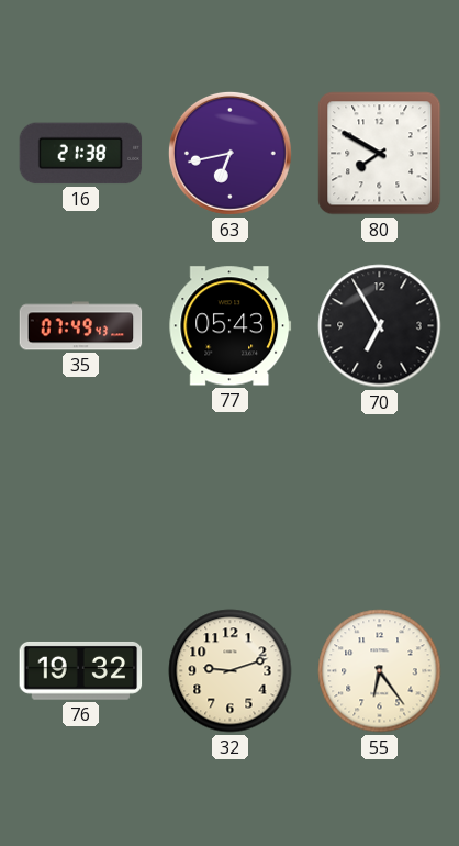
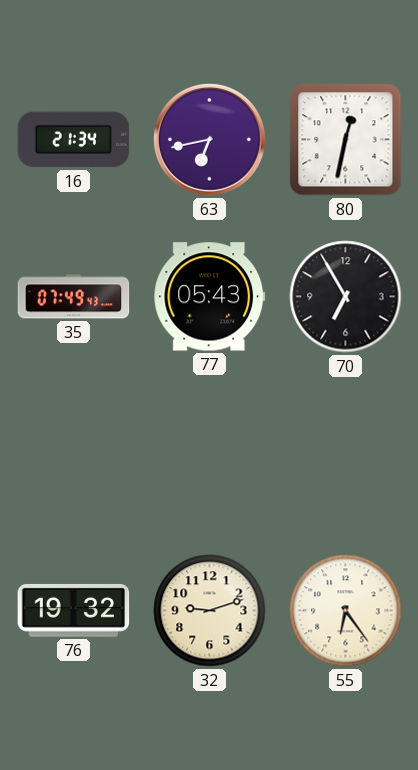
16: 21:38 -> 21:34
80: 7:50 -> 12:32
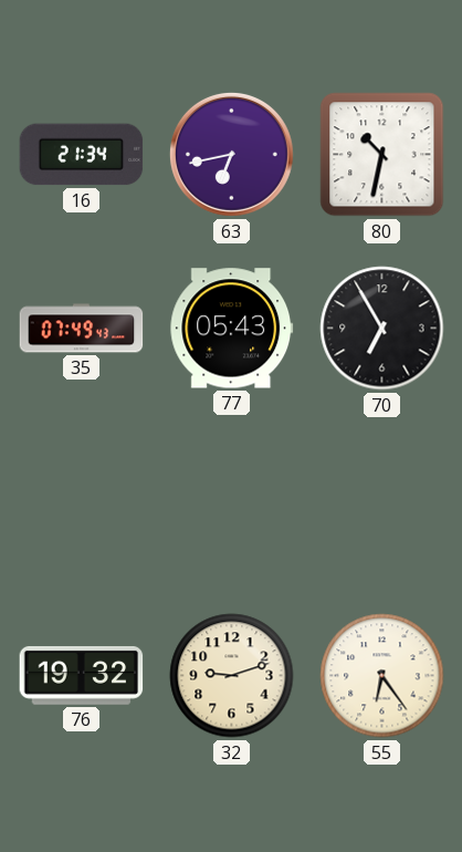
80: 12:32 -> 10:32
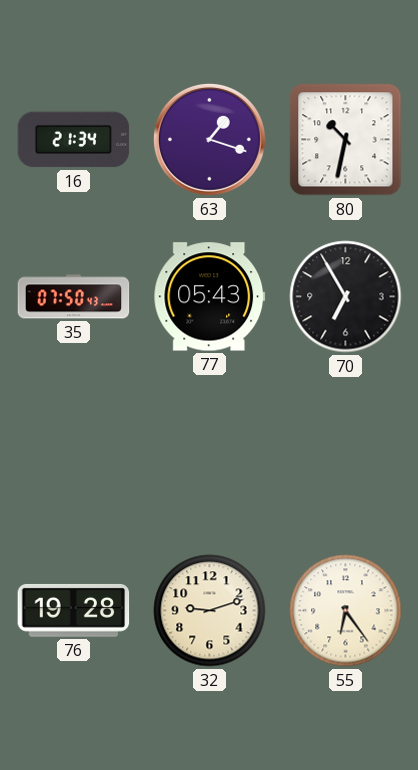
63: 6:43 -> 1:18
35: 07:49 -> 07:50
76: 19:32 -> 19:28
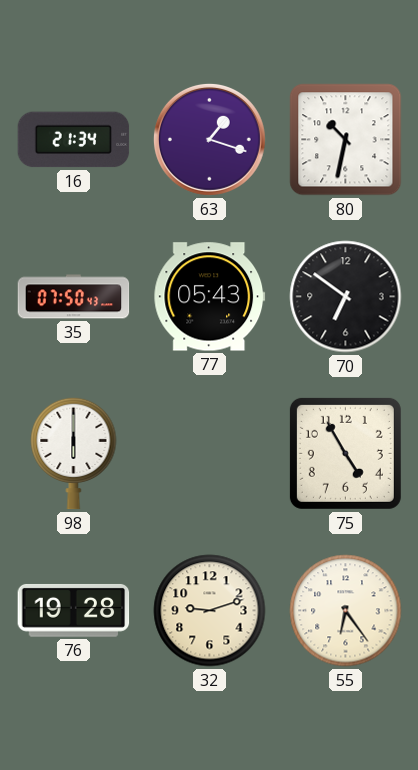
70: 6:55 -> 6:51
98: none -> 6:00
75: none -> 4:55
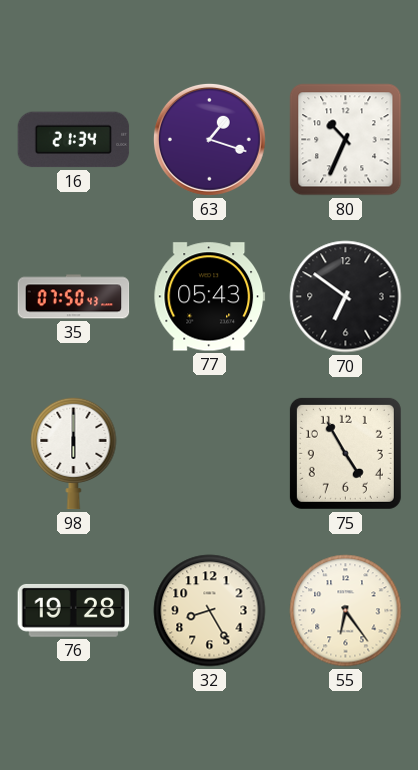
80: 10:32 -> 10:34
32: 9:12 -> 8:25
